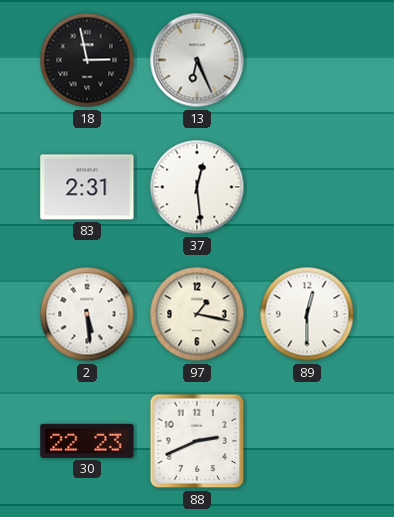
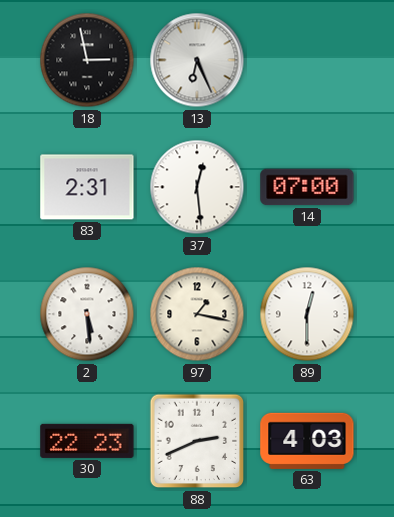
14: none -> 07:00
63: none -> 4:03
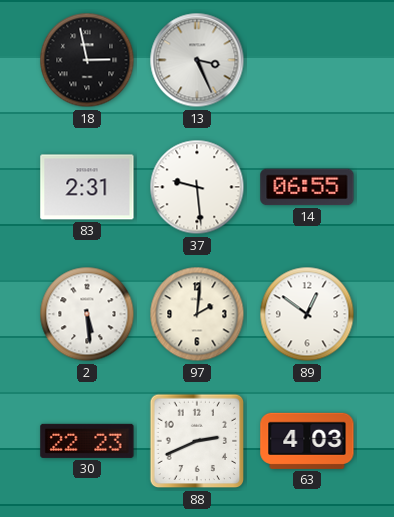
13: 6:26 -> 3:26
37: 12:29 -> 9:29
14: 07:00 -> 06:55
97: 1:17 -> 2:01
89: 12:30 -> 12:51
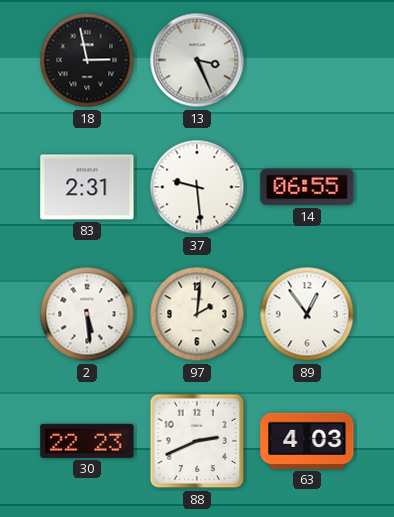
89: 12:51 -> 12:54
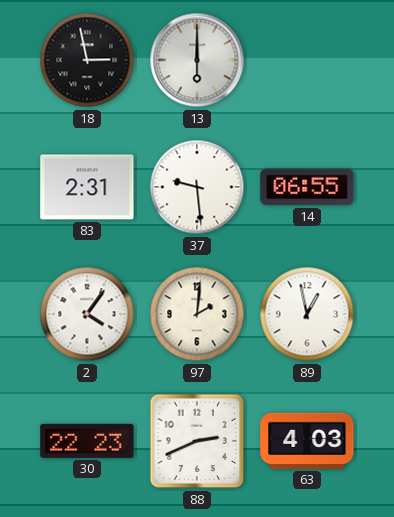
13: 3:26 -> 6:00
2: 5:29 -> 4:06
89: 12:54 -> 12:58
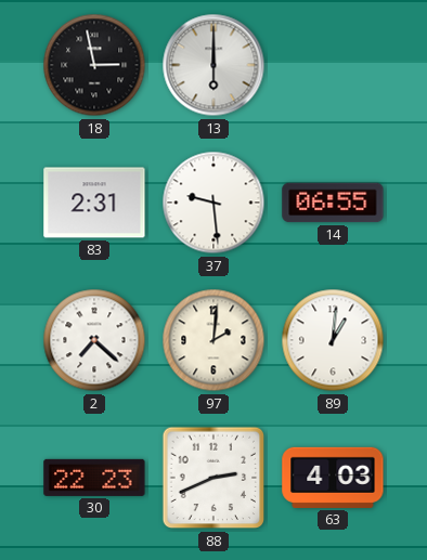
2: 4:06 -> 7:22
89: 12:58 -> 1:01
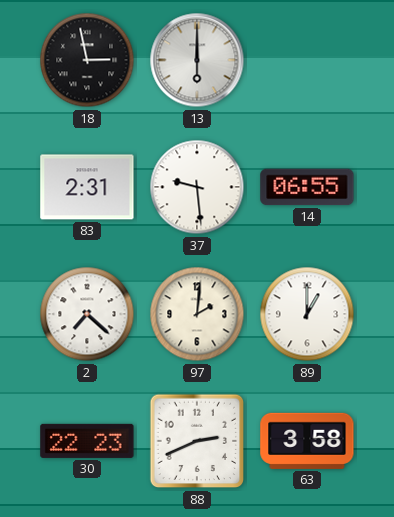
89: 1:01 -> 1:00
63: 4:03 -> 3:58
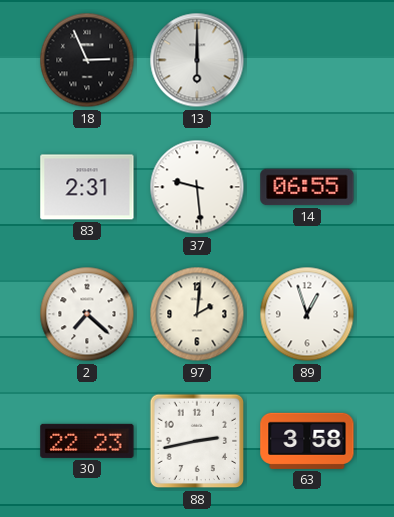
18: 2:58 -> 2:56
89: 1:00 -> 12:57
88: 2:41 -> 2:43
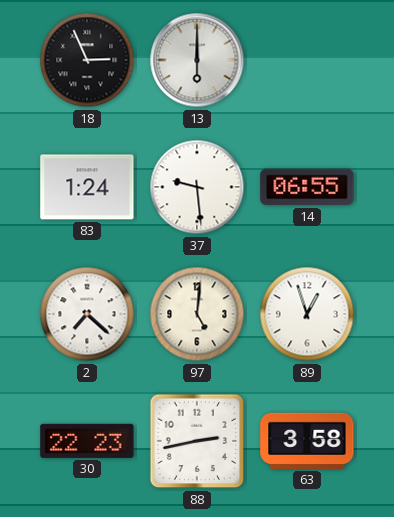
83: 2:31 -> 1:24
97: 2:01 -> 5:01
